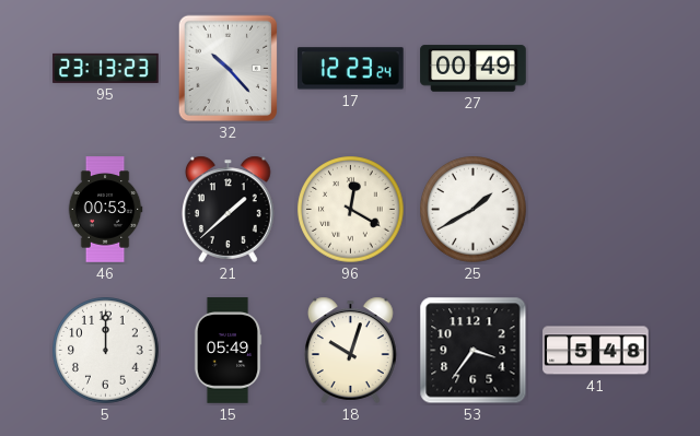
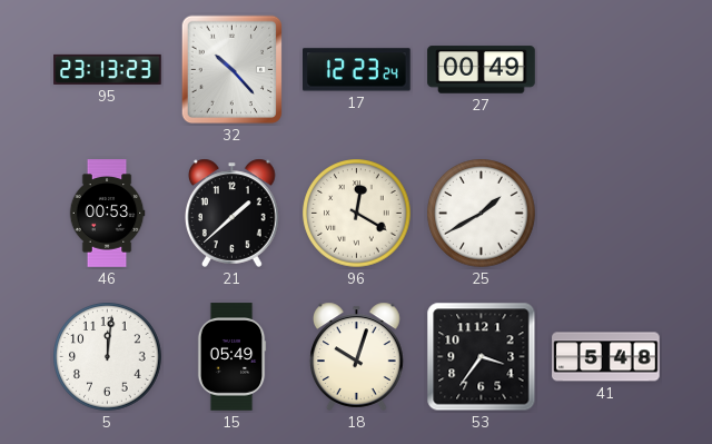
5: 12:00 -> 12:01
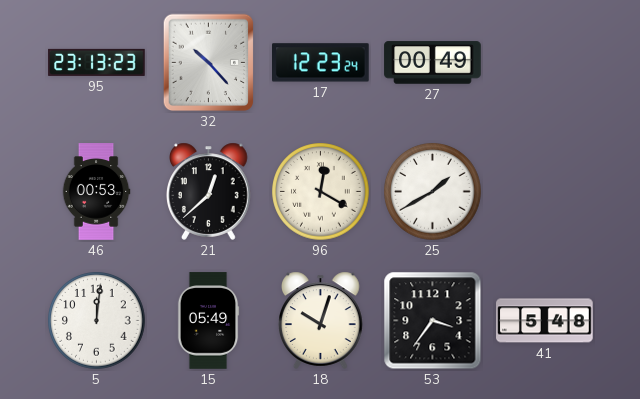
21: 1:38 -> 12:38
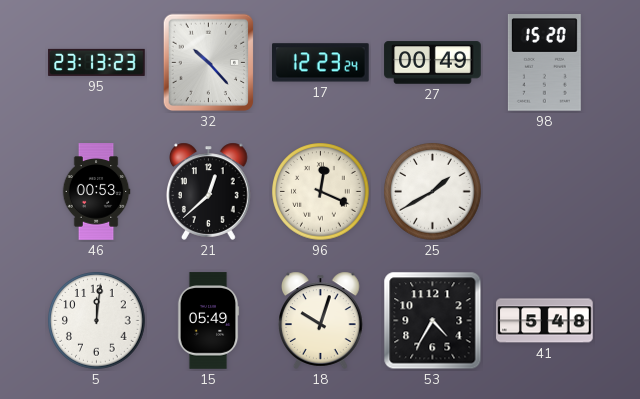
98: none -> 15:20
96: 12:20 -> 12:19
53: 3:36 -> 4:35
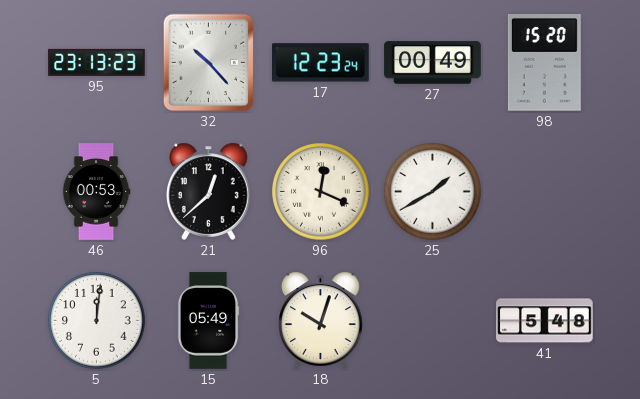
53: 4:35 -> none
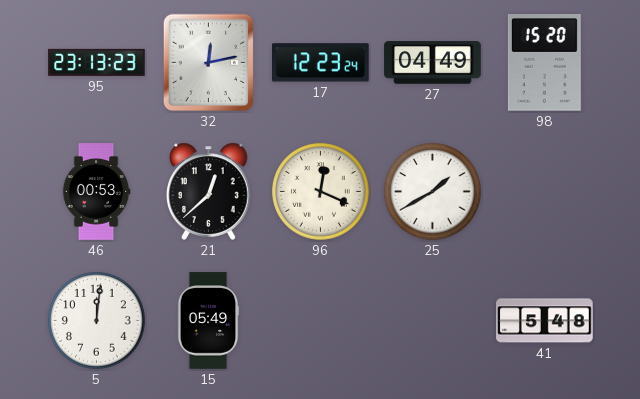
32: 10:23 -> 12:13
27: 00:49 -> 04:49
18: 10:03 -> none
